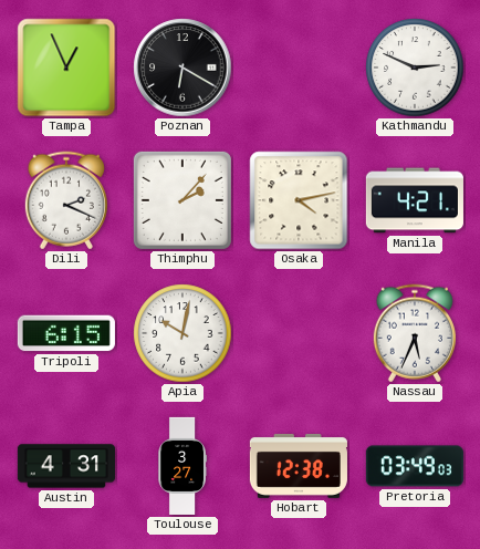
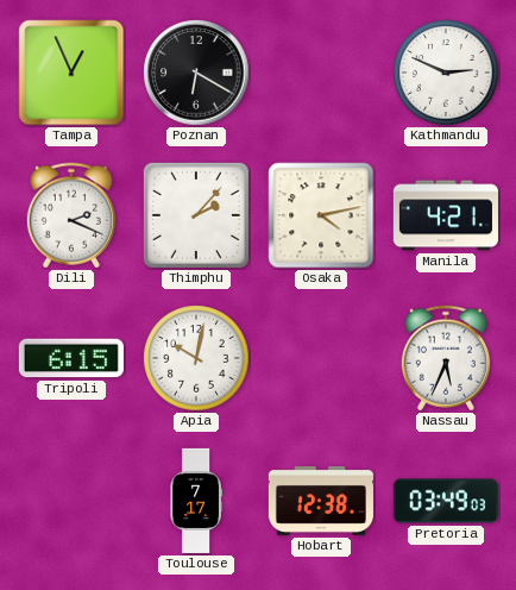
Austin: 4:31 -> none
Toulouse: 3:27 -> 7:17
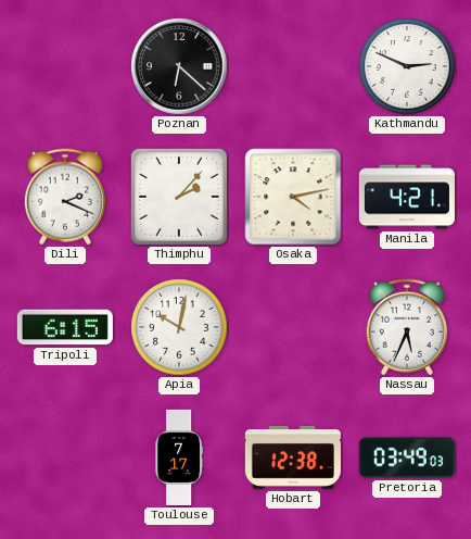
Tampa: 12:56 -> none
Poznan: 6:20 -> 6:22
